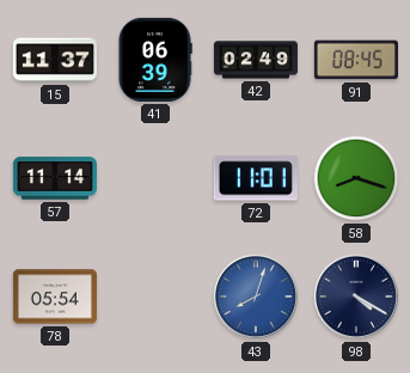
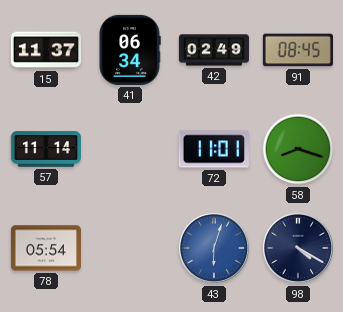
41: 06:39 -> 06:34
43: 8:03 -> 6:03
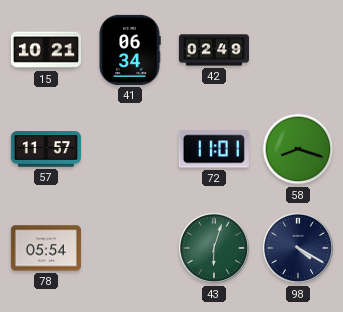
15: 11:37 -> 10:21
91: 08:45 -> none
57: 11:14 -> 11:57
43 dial: blue -> green
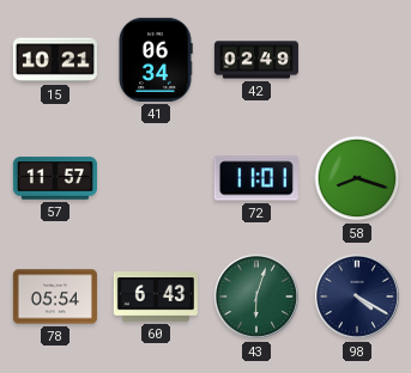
60: none -> 6:43
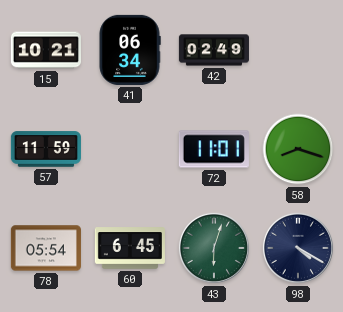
57: 11:57 -> 11:59
60: 6:43 -> 6:45
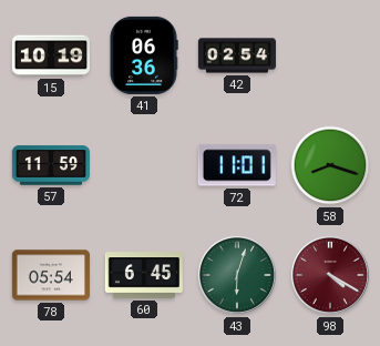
15: 10:21 -> 10:19
41: 06:34 -> 06:36
42: 02:49 -> 02:54
98 dial: navy -> burgundy
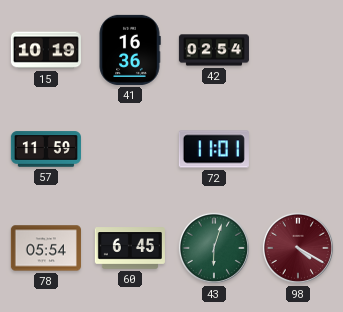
41: 06:36 -> 16:36
58: 8:18 -> none
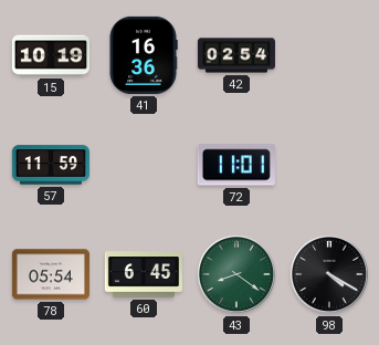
43: 6:03 -> 8:21
98 dial: burgundy -> black
